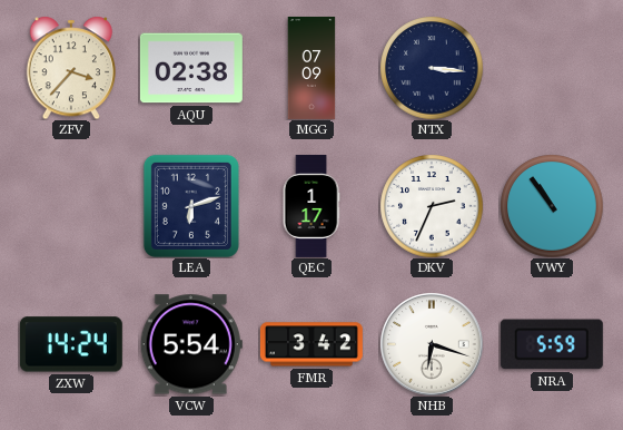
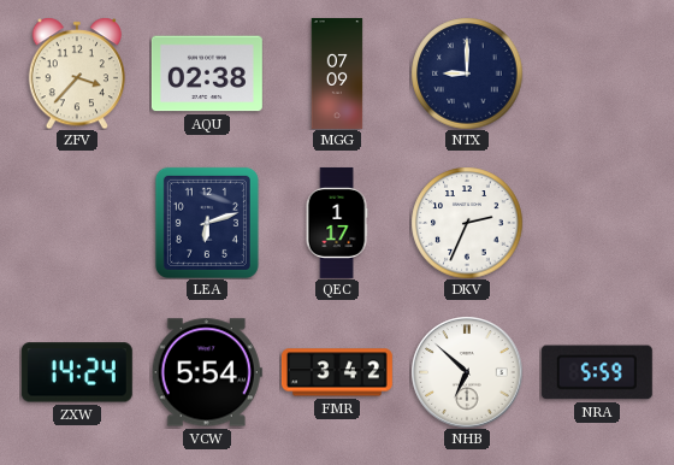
NTX: 3:16 -> 9:00
VWY: 10:54 -> none
NHB: 6:18 -> 6:52
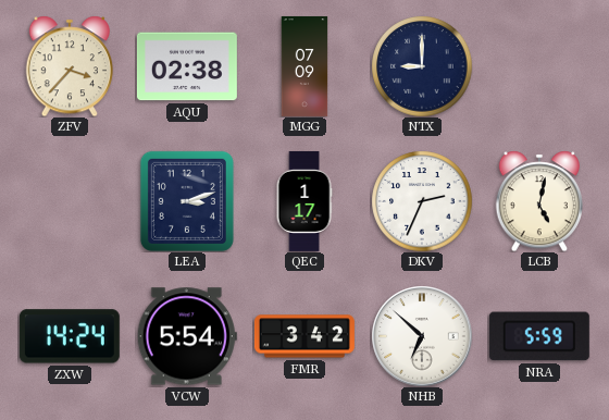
LEA: 6:12 -> 3:12
LCB: none -> 5:02
